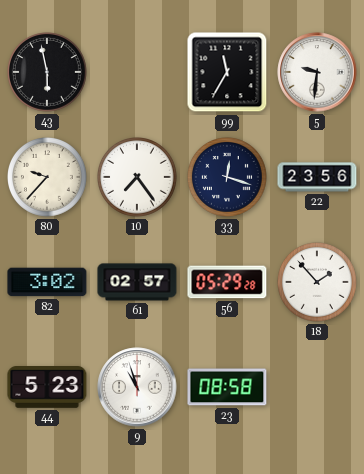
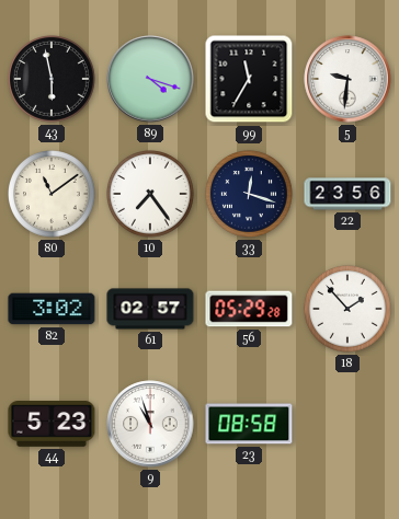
89: none -> 4:18
80: 9:37 -> 11:09
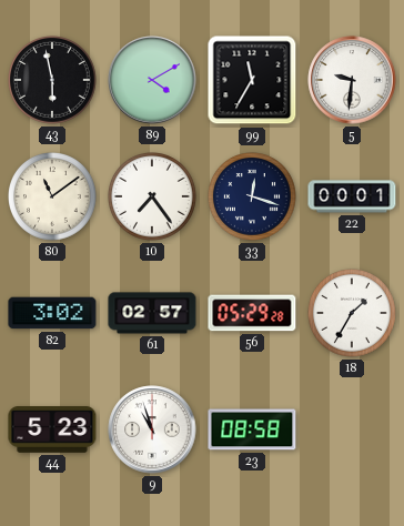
89: 4:18 -> 4:10
22: 23:56 -> 00:01
18: 1:53 -> 1:35
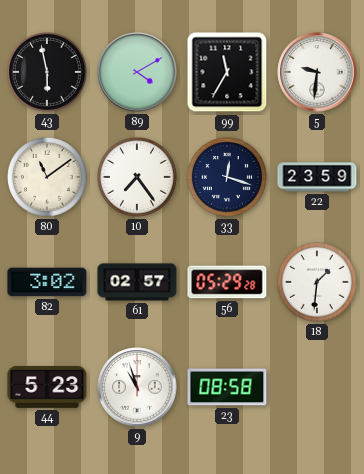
22: 00:01 -> 23:59
18: 1:35 -> 1:31
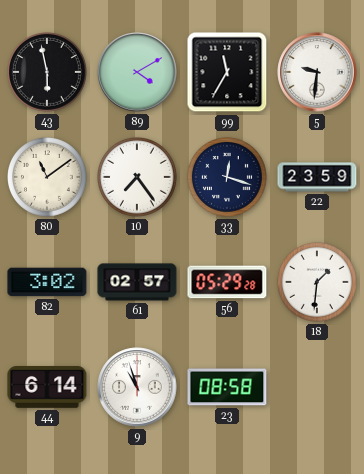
44: 5:23 -> 6:14
